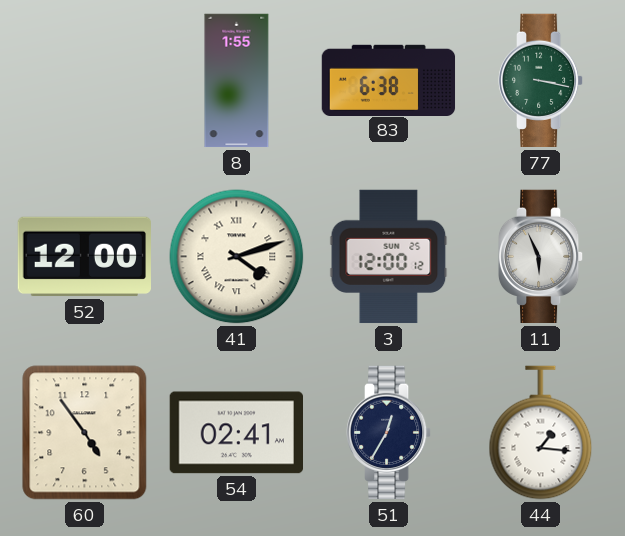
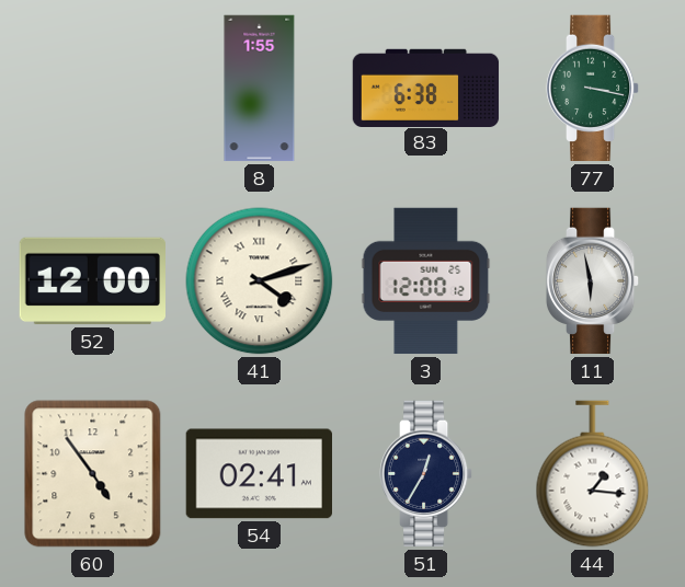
11: 5:56 -> 5:58
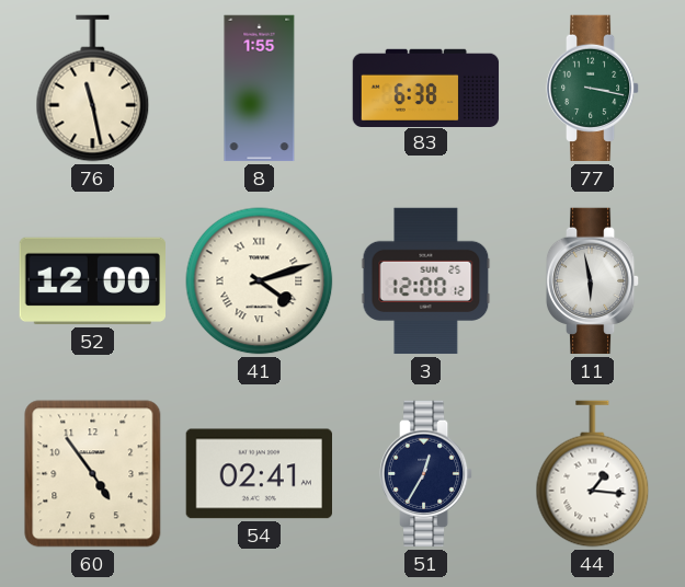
76: none -> 11:28
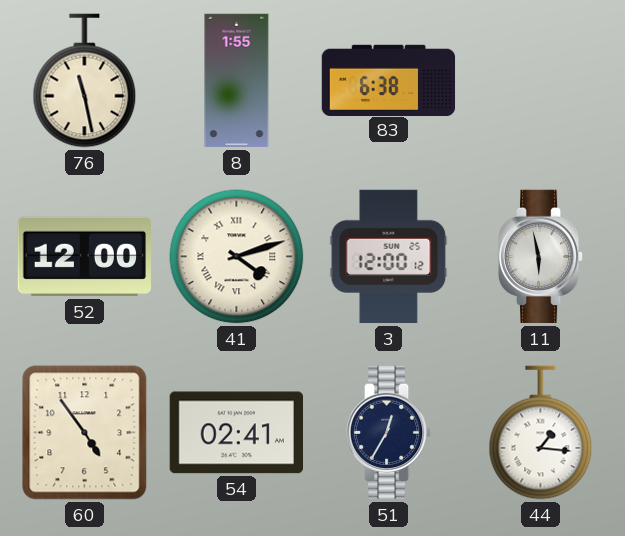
77: 3:17 -> none
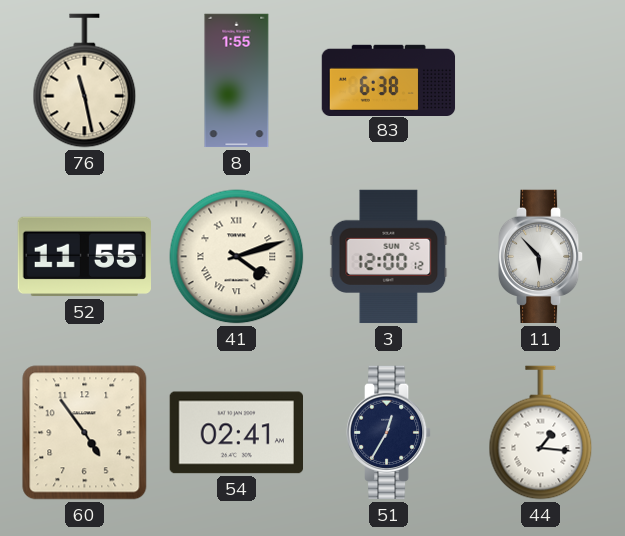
52: 12:00 -> 11:55
11: 5:58 -> 5:53
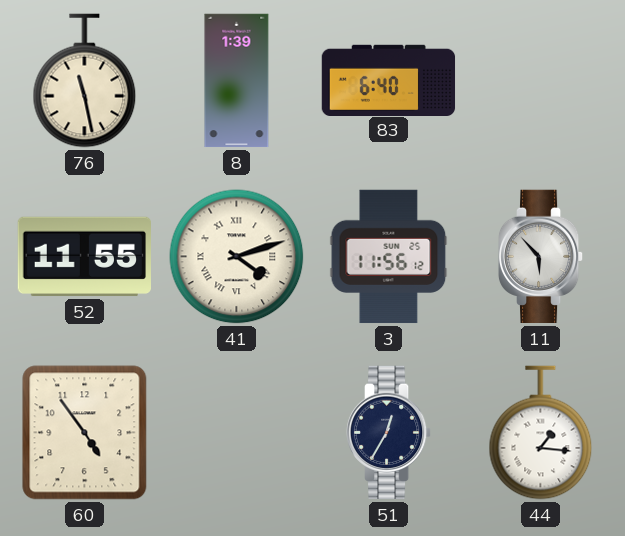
8: 1:55 -> 1:39
83: 6:38 -> 6:40
3: 12:00 -> 11:56
54: 02:41 -> none
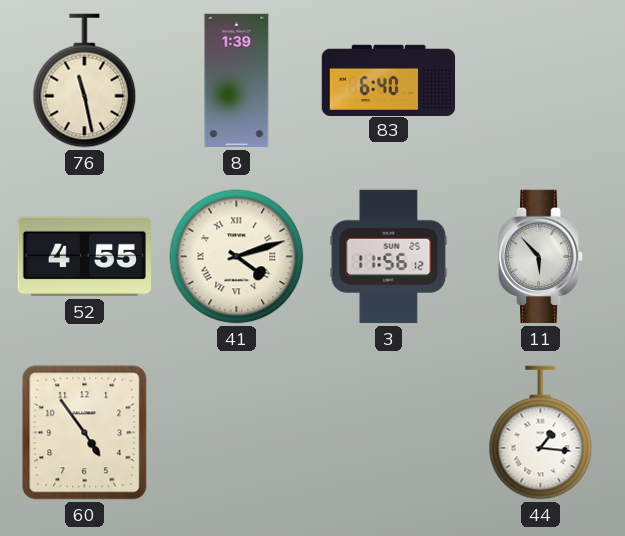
52: 11:55 -> 4:55
51: 12:35 -> none
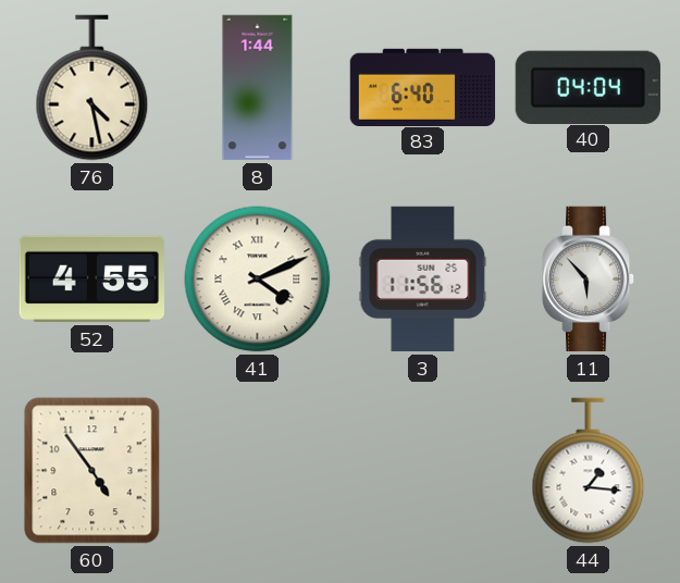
76: 11:28 -> 4:28
8: 1:39 -> 1:44
40: none -> 04:04
41: 4:12 -> 4:11
